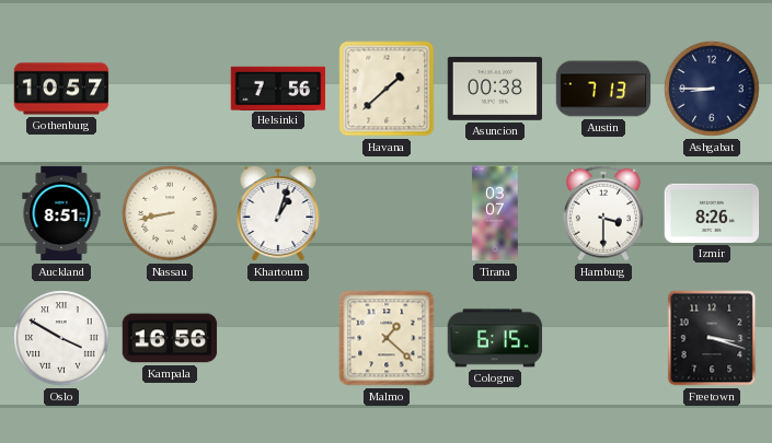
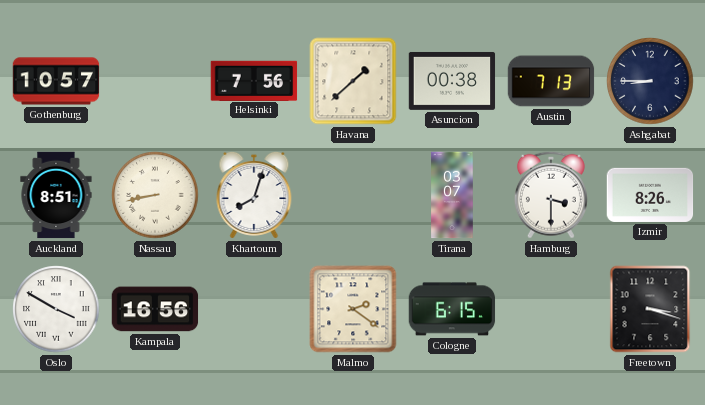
Khartoum: 1:03 -> 8:03
Malmo: 1:22 -> 2:21
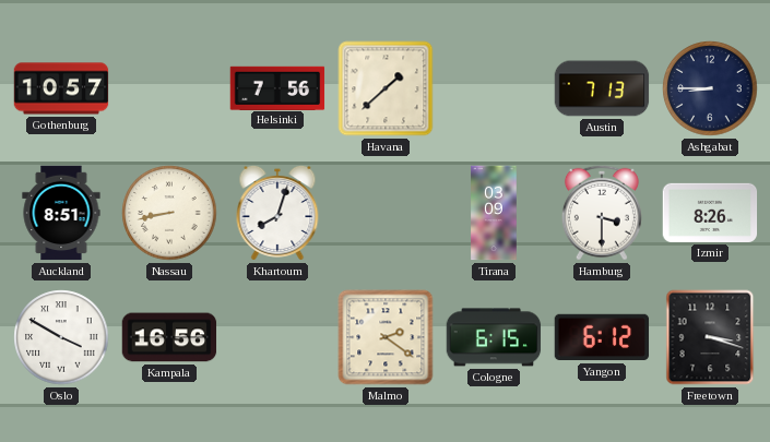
Asuncion: 00:38 -> none
Tirana: 03:07 -> 03:09
Yangon: none -> 6:12
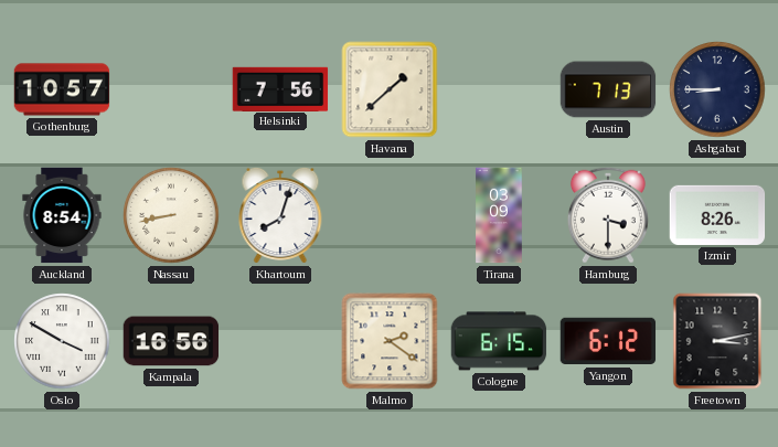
Auckland: 8:51 -> 8:54
Freetown: 3:18 -> 3:13
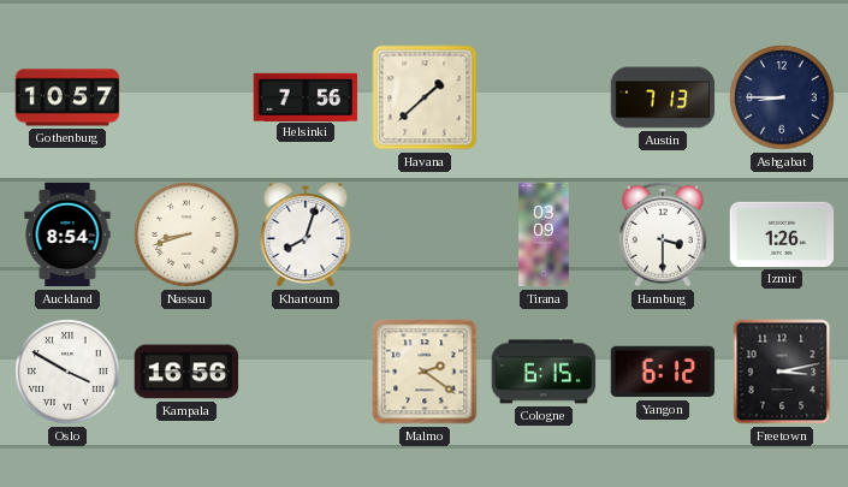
Nassau: 8:43 -> 8:42
Izmir: 8:26 -> 1:26
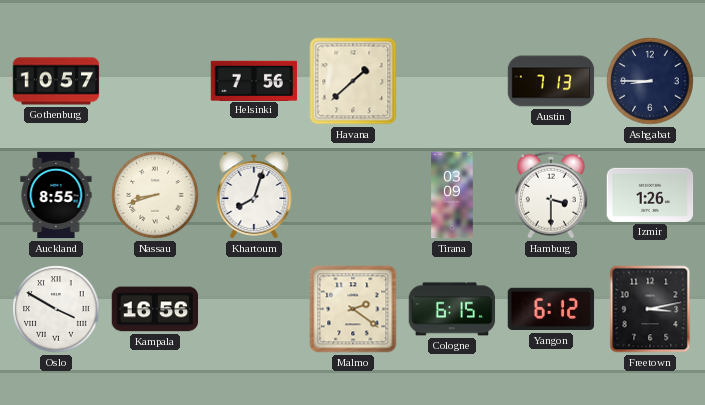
Auckland: 8:54 -> 8:55
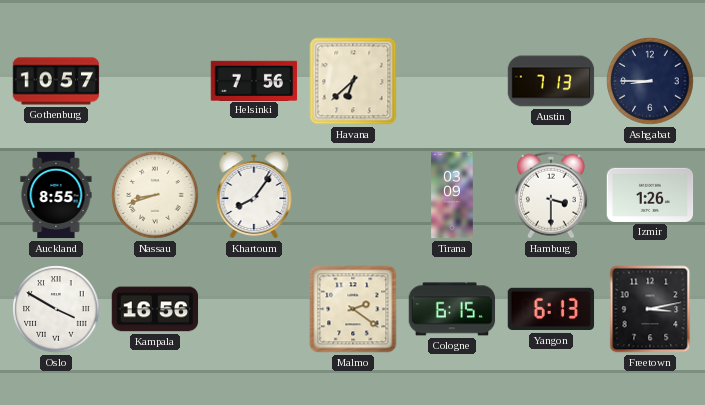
Havana: 1:38 -> 6:38
Khartoum: 8:03 -> 8:06
Yangon: 6:12 -> 6:13
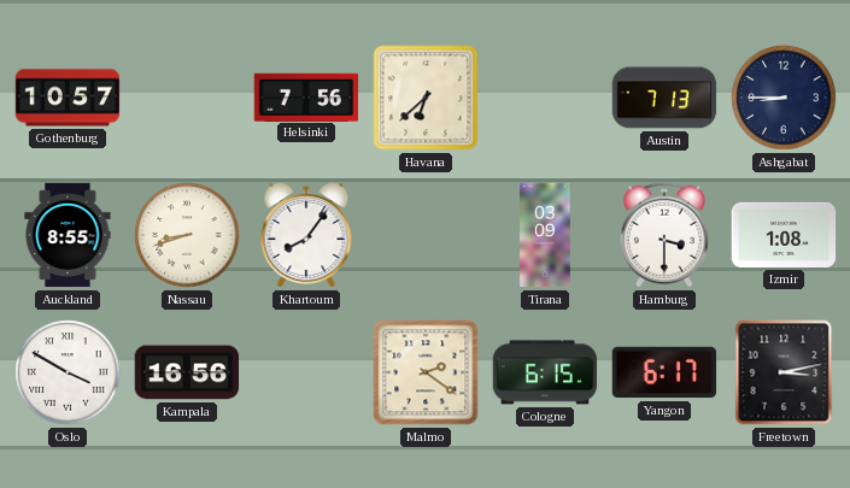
Izmir: 1:26 -> 1:08
Yangon: 6:13 -> 6:17
